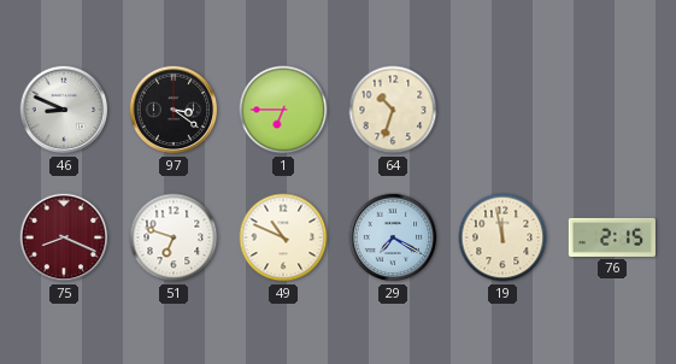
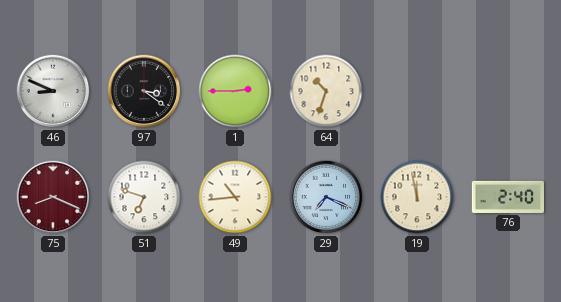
1: 6:45 -> 2:45
49: 10:49 -> 10:44
29: 7:20 -> 7:19
76: 2:15 -> 2:40
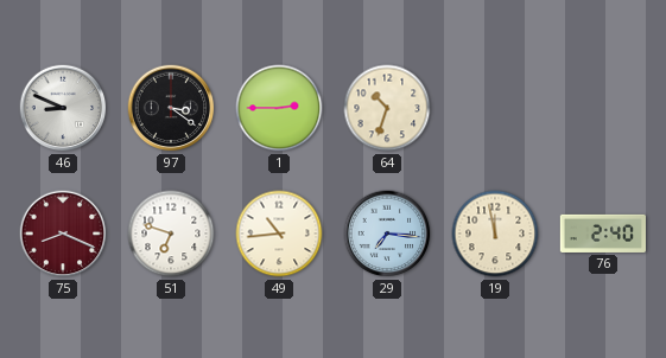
29: 7:19 -> 7:16
